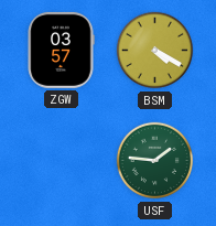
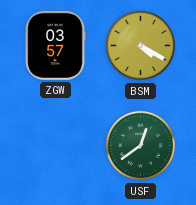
USF: 1:46 -> 12:39
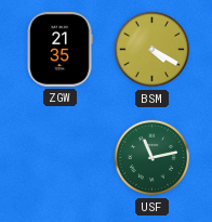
ZGW: 03:57 -> 21:35
USF: 12:39 -> 11:13
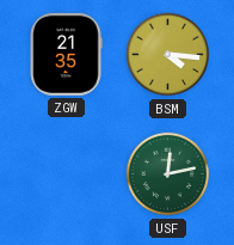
BSM: 4:20 -> 4:16
USF: 11:13 -> 12:13
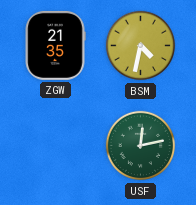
BSM: 4:16 -> 4:32
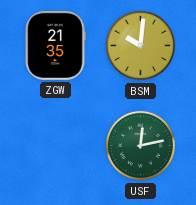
BSM: 4:32 -> 10:01
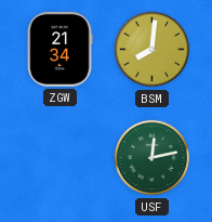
ZGW: 21:35 -> 21:34
BSM: 10:01 -> 8:01
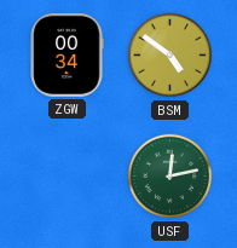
ZGW: 21:34 -> 00:34
BSM: 8:01 -> 4:51
